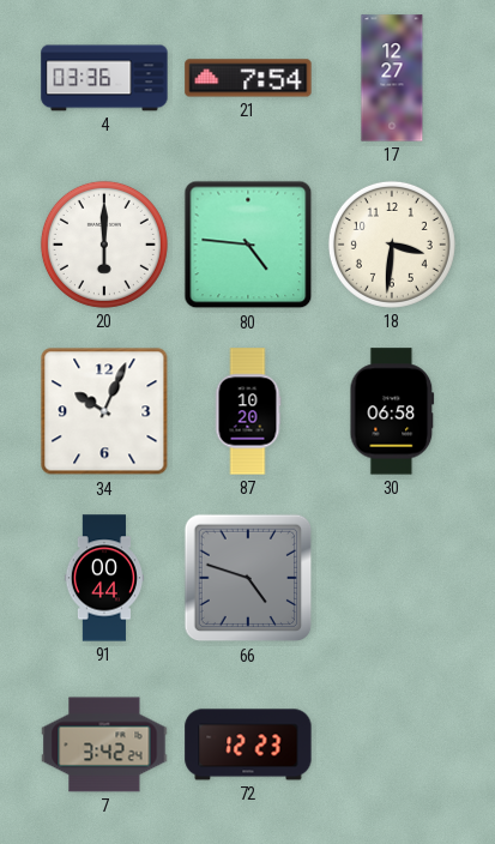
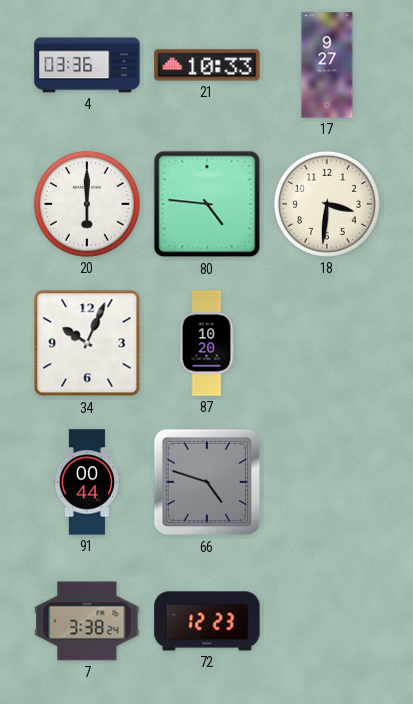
21: 7:54 -> 10:33
17: 12:27 -> 9:27
30: 06:58 -> none
7: 3:42 -> 3:38
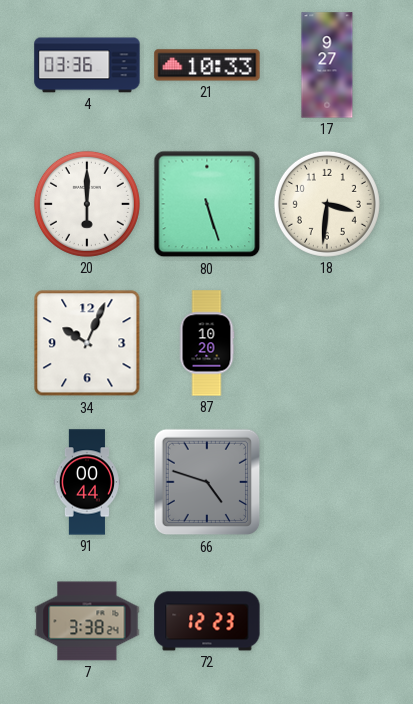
80: 4:46 -> 5:27
